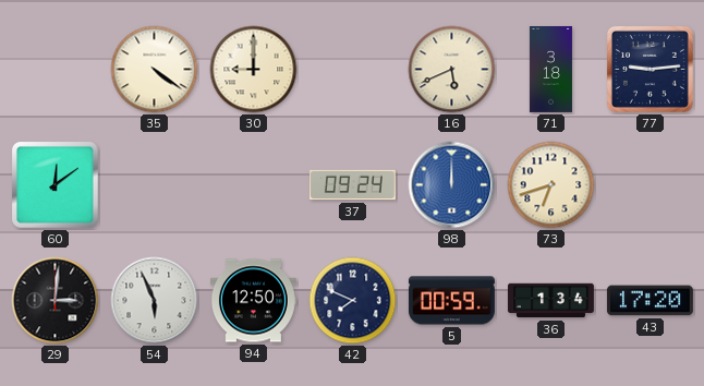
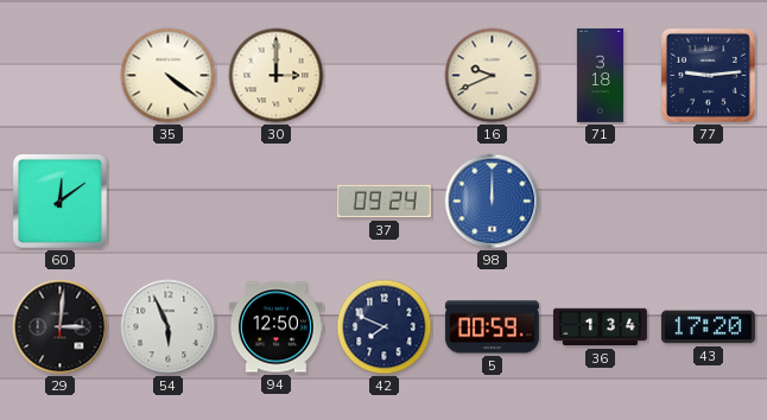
30: 9:00 -> 3:00
16: 5:41 -> 9:41
73: 6:42 -> none
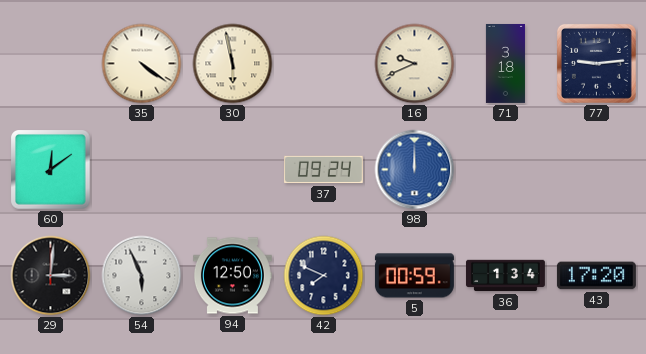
30: 3:00 -> 5:58
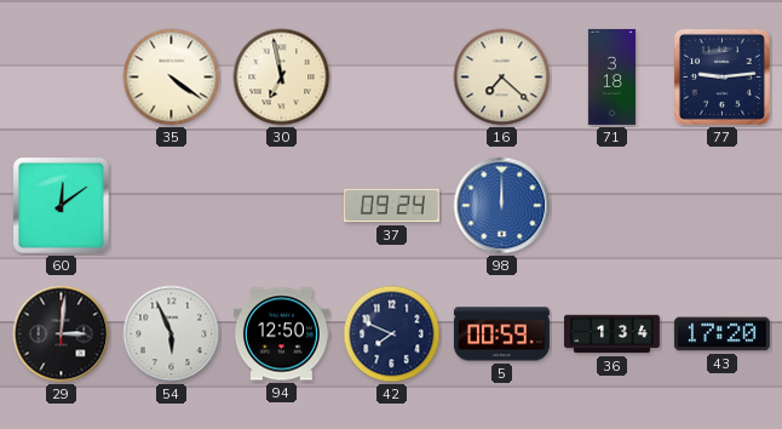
30: 5:58 -> 6:58
16: 9:41 -> 7:22
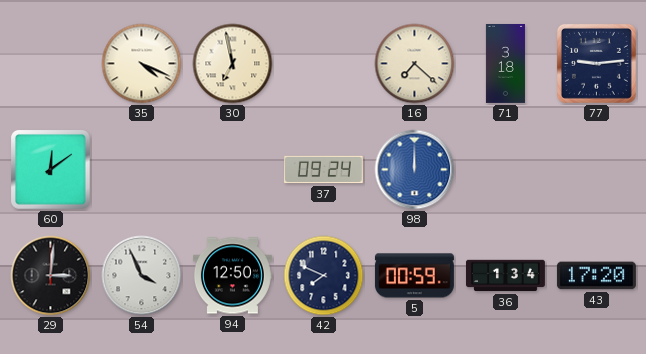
35: 4:21 -> 4:19
54: 5:56 -> 3:56
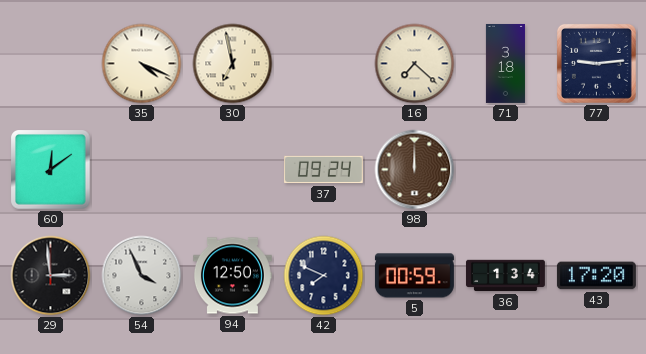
98 dial: blue -> brown
29: 3:01 -> 2:59
